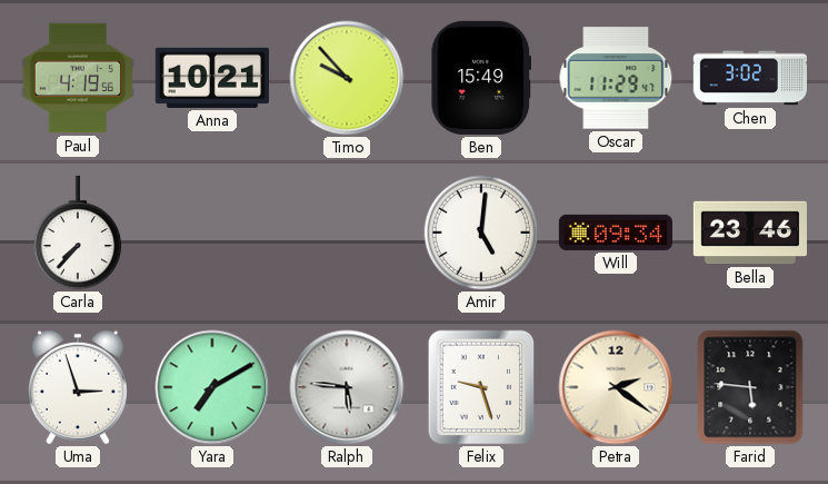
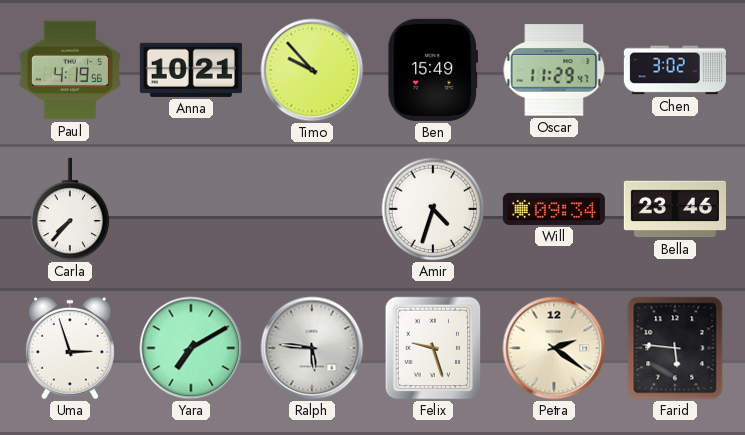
Amir: 5:01 -> 4:33
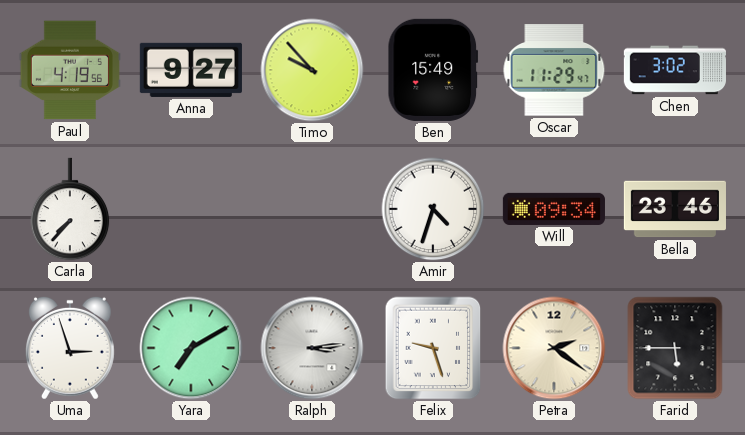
Anna: 10:21 -> 9:27
Ralph: 5:46 -> 3:14
Farid: 5:46 -> 5:45
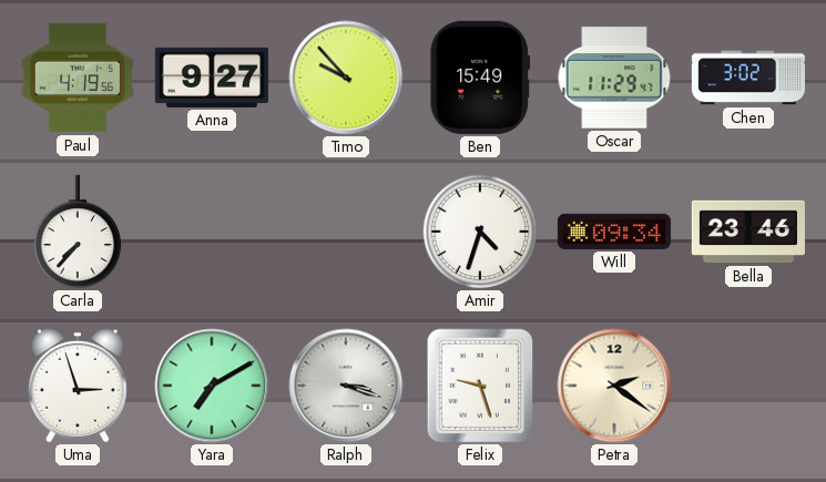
Ralph: 3:14 -> 3:18
Farid: 5:45 -> none
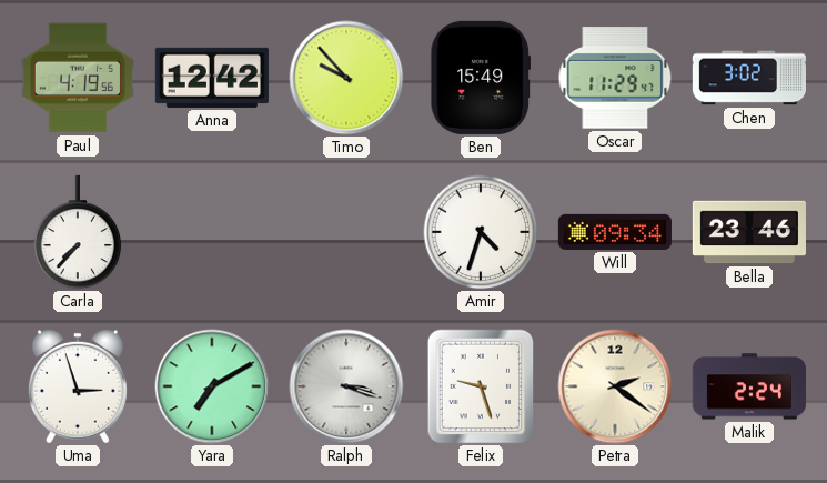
Anna: 9:27 -> 12:42
Malik: none -> 2:24
